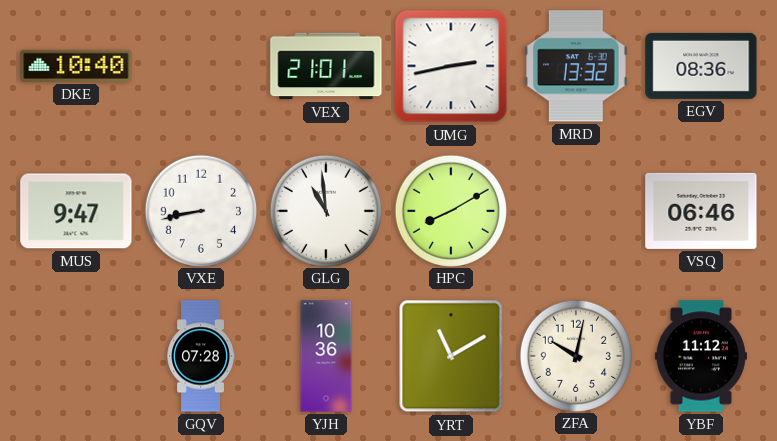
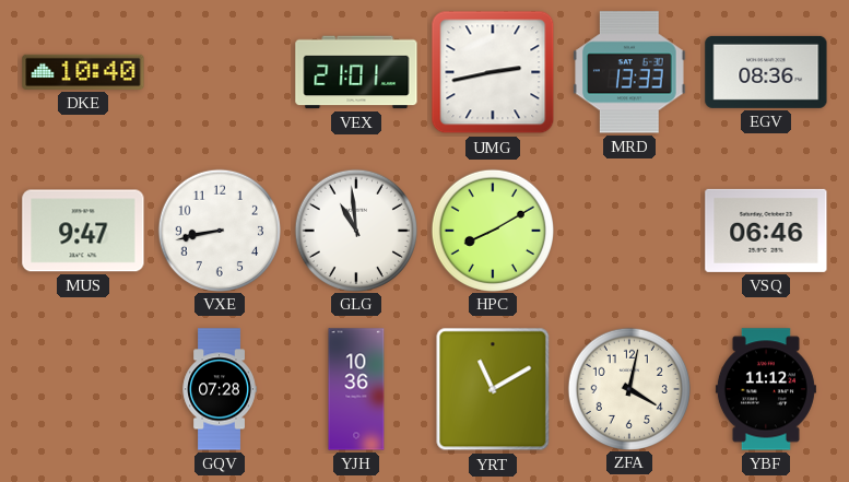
MRD: 13:32 -> 13:33
ZFA: 10:02 -> 4:02
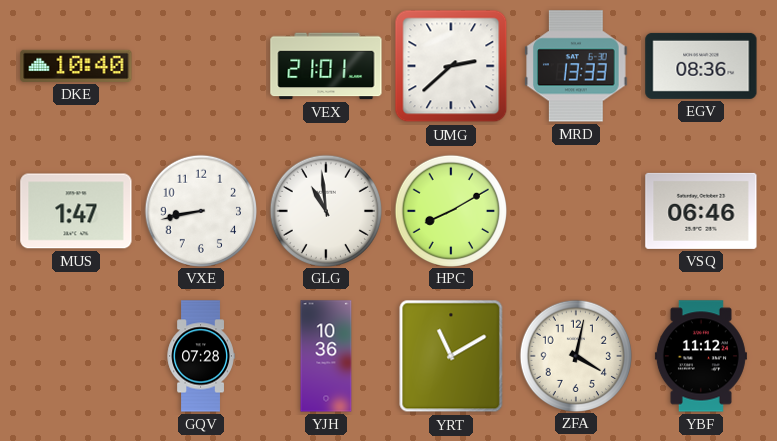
UMG: 2:43 -> 2:38
MUS: 9:47 -> 1:47
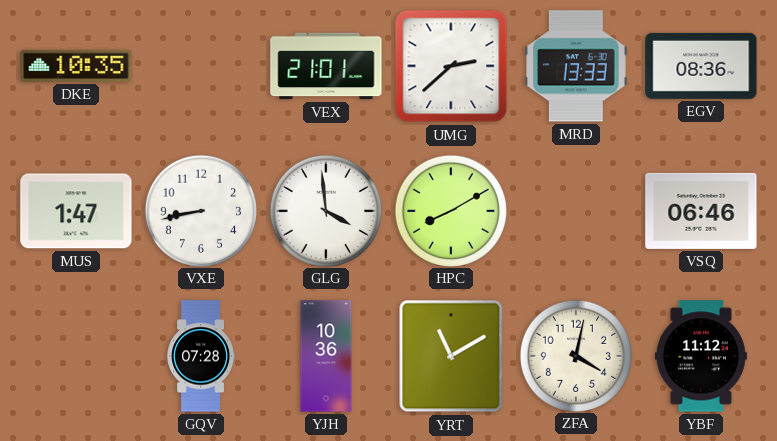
DKE: 10:40 -> 10:35
GLG: 10:59 -> 3:59
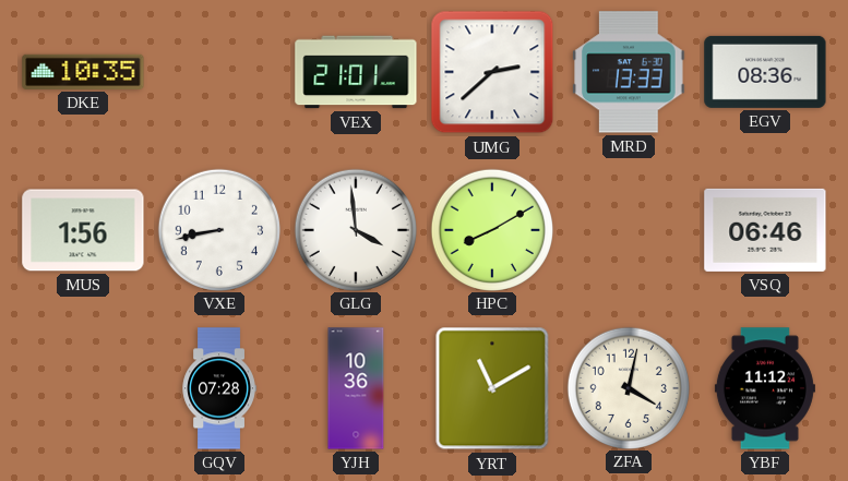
MUS: 1:47 -> 1:56
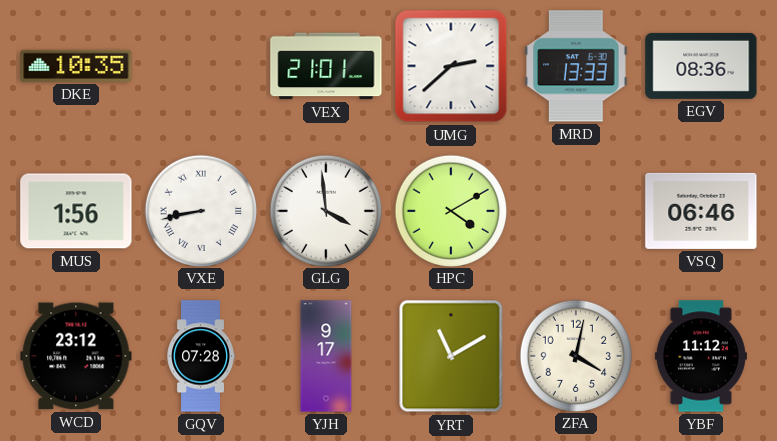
VXE numerals: Arabic -> Roman
HPC: 8:10 -> 4:10
WCD: none -> 23:12
YJH: 10:36 -> 9:17
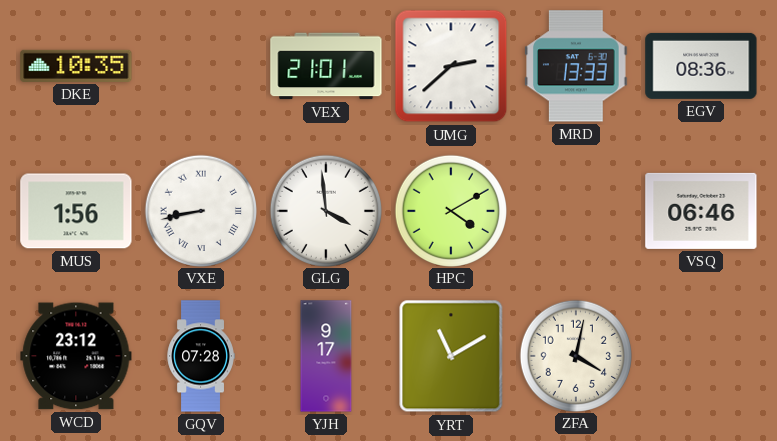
YBF: 11:12 -> none
